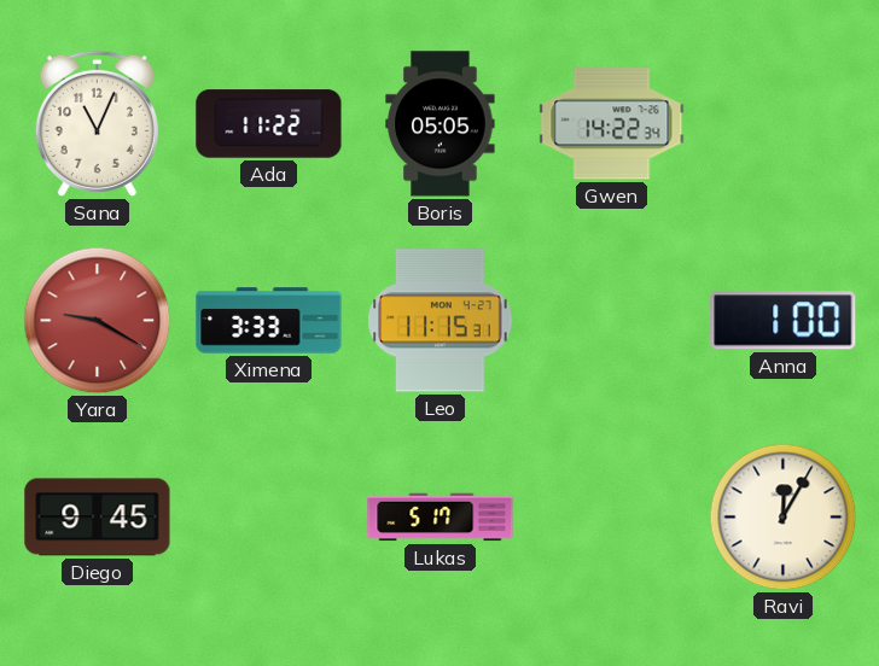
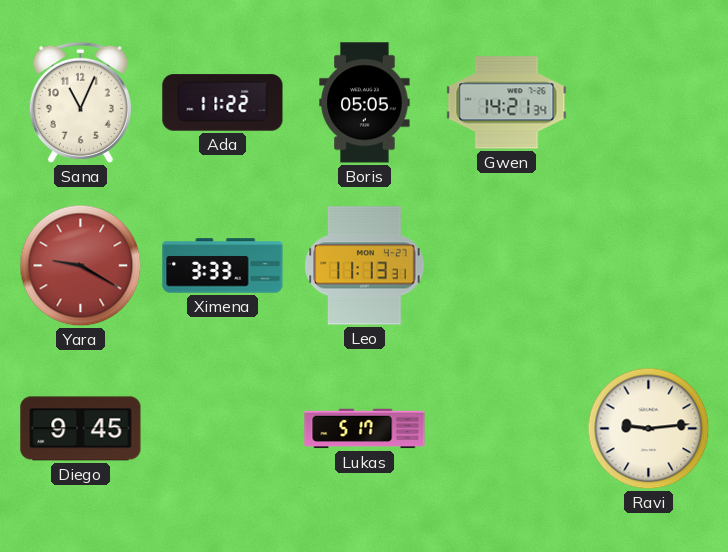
Gwen: 14:22 -> 14:21
Leo: 11:15 -> 11:13
Anna: 1:00 -> none
Ravi: 12:05 -> 9:14
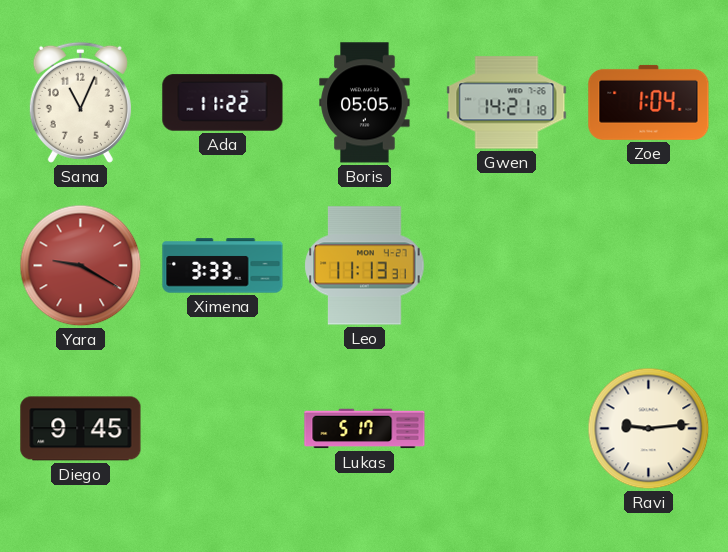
Gwen: 14:21:34 -> 14:21:18
Zoe: none -> 1:04
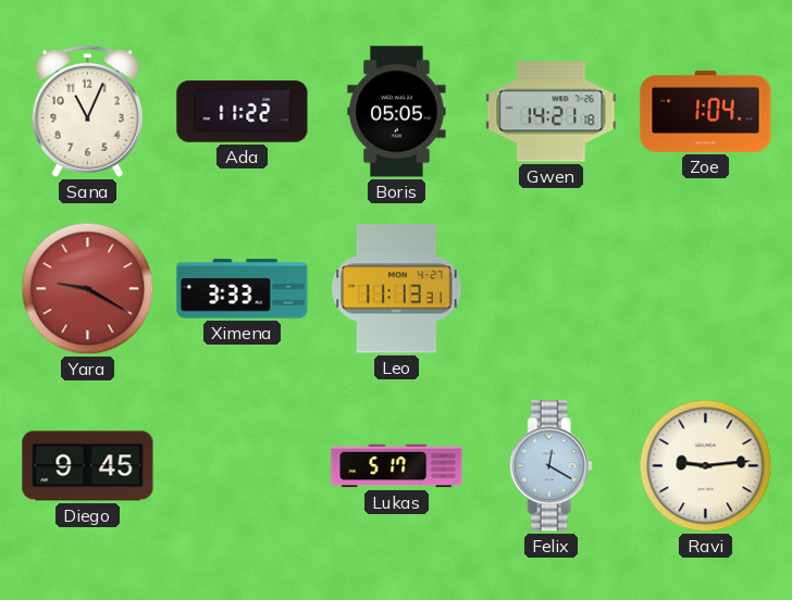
Felix: none -> 12:20
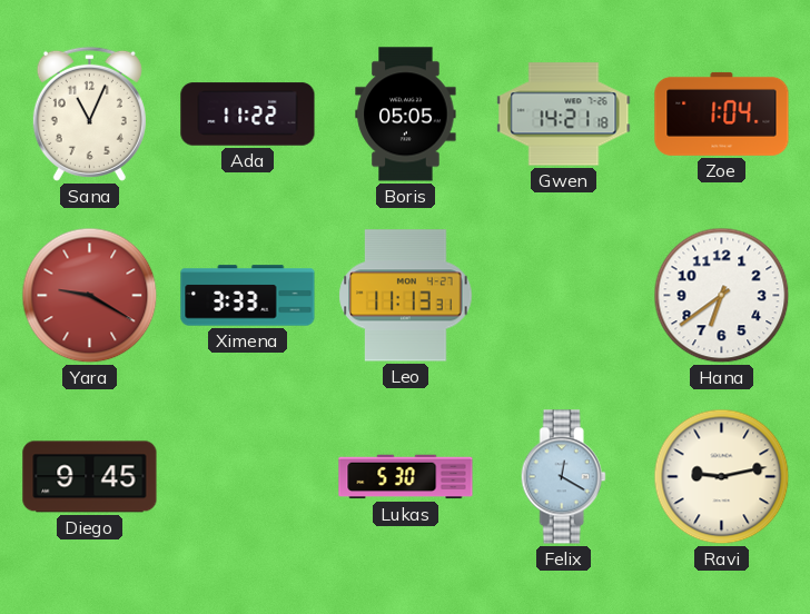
Hana: none -> 6:39
Lukas: 5:17 -> 5:30
Ravi: 9:14 -> 9:13
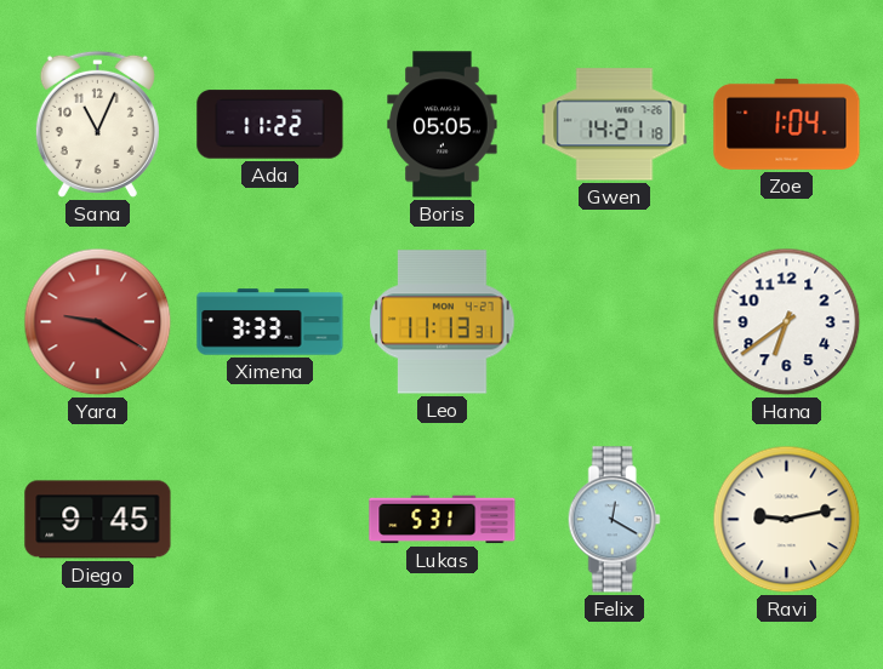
Lukas: 5:30 -> 5:31
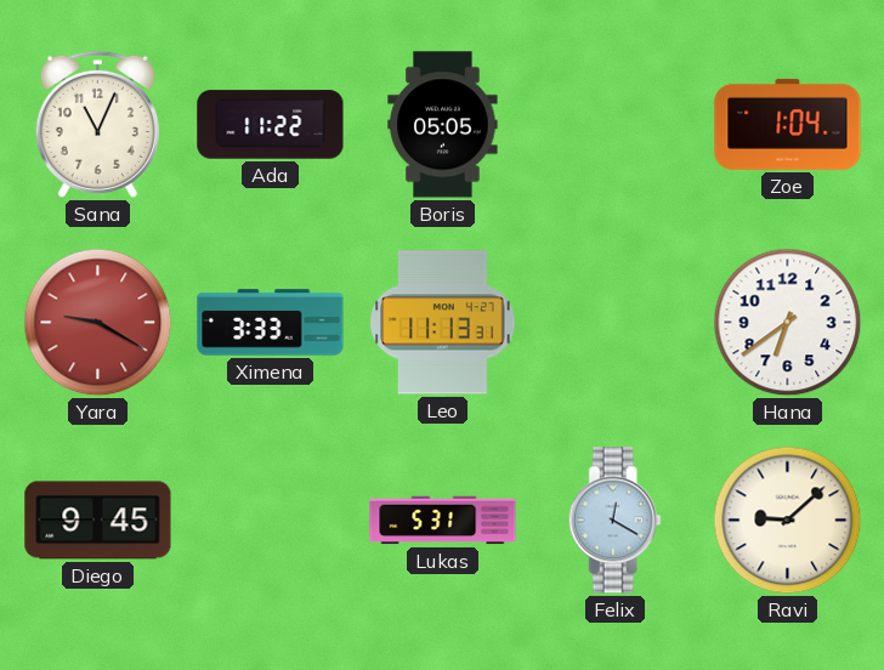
Gwen: 14:21 -> none
Ravi: 9:13 -> 9:08
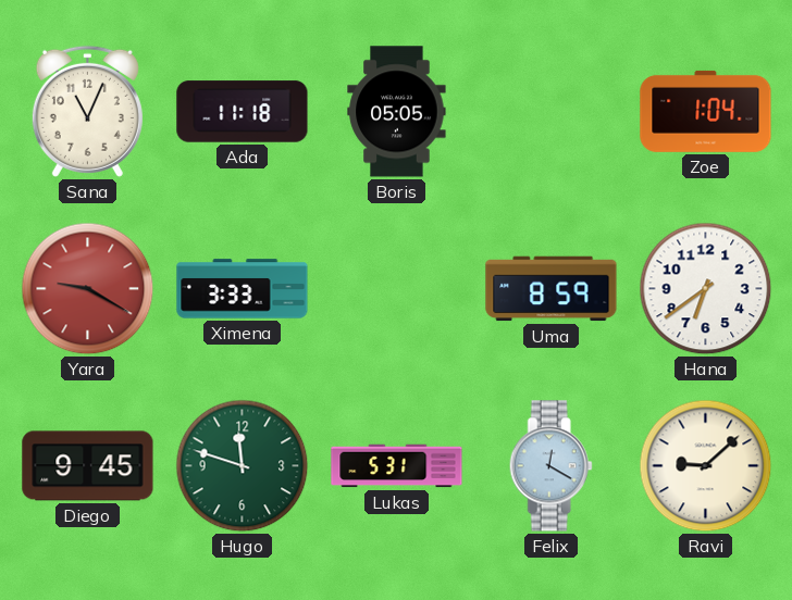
Ada: 11:22 -> 11:18
Leo: 11:13 -> none
Uma: none -> 8:59
Hugo: none -> 11:48
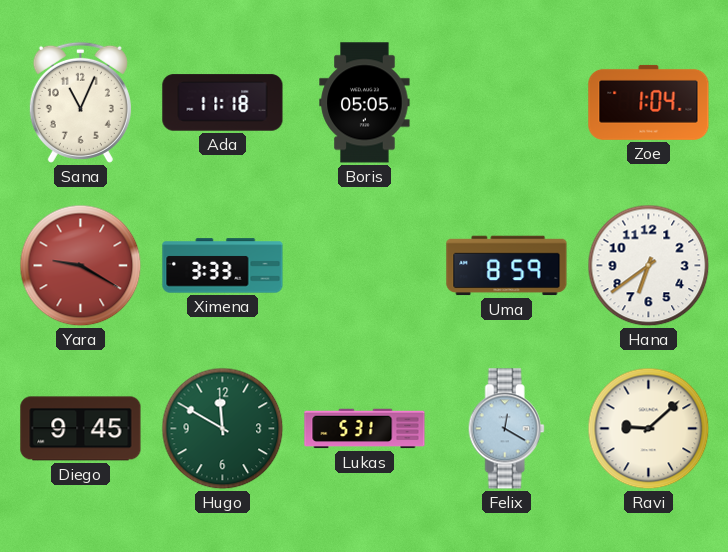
Hugo: 11:48 -> 11:50
